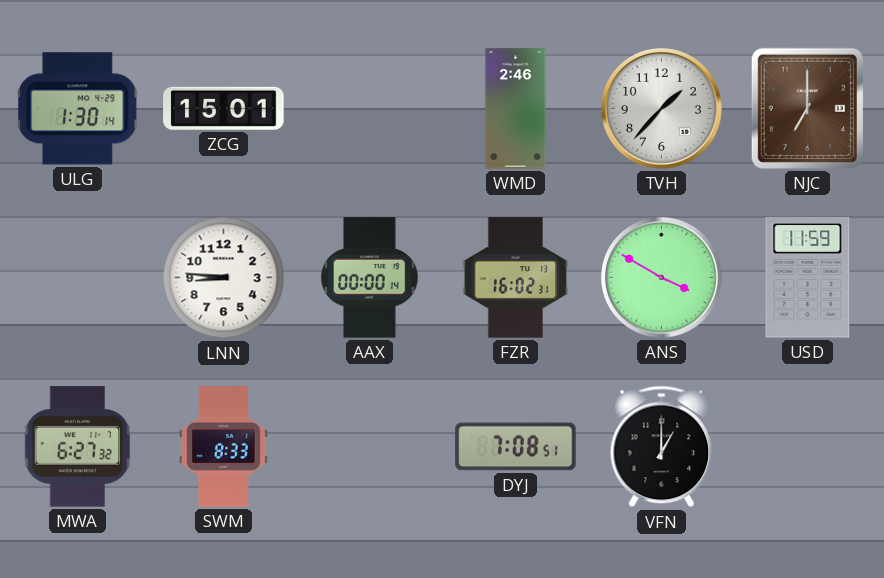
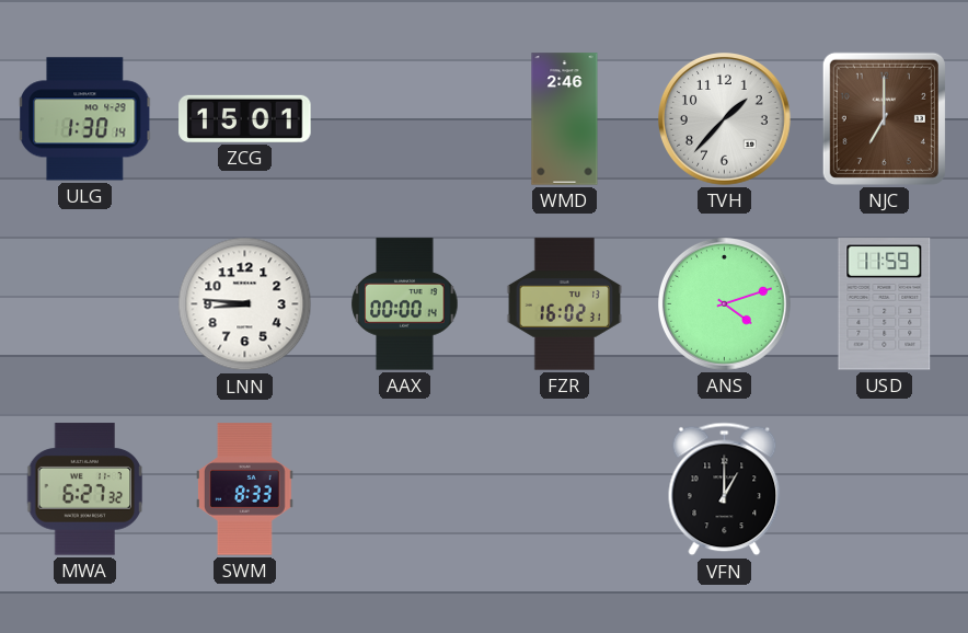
ANS: 3:50 -> 4:12
DYJ: 7:08 -> none
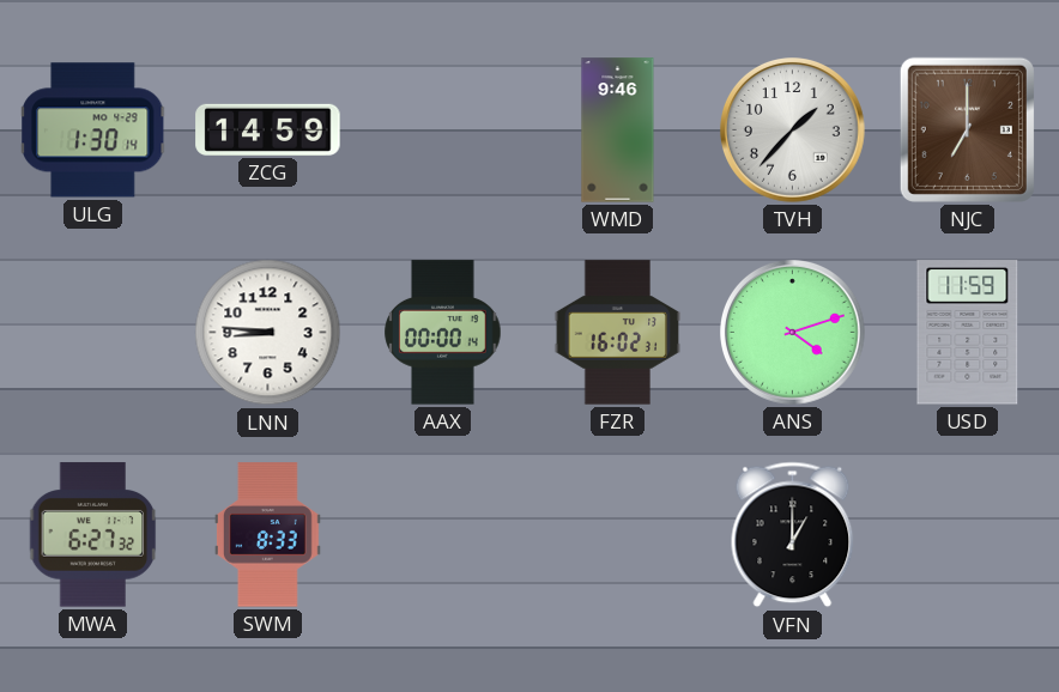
ZCG: 15:01 -> 14:59
WMD: 2:46 -> 9:46
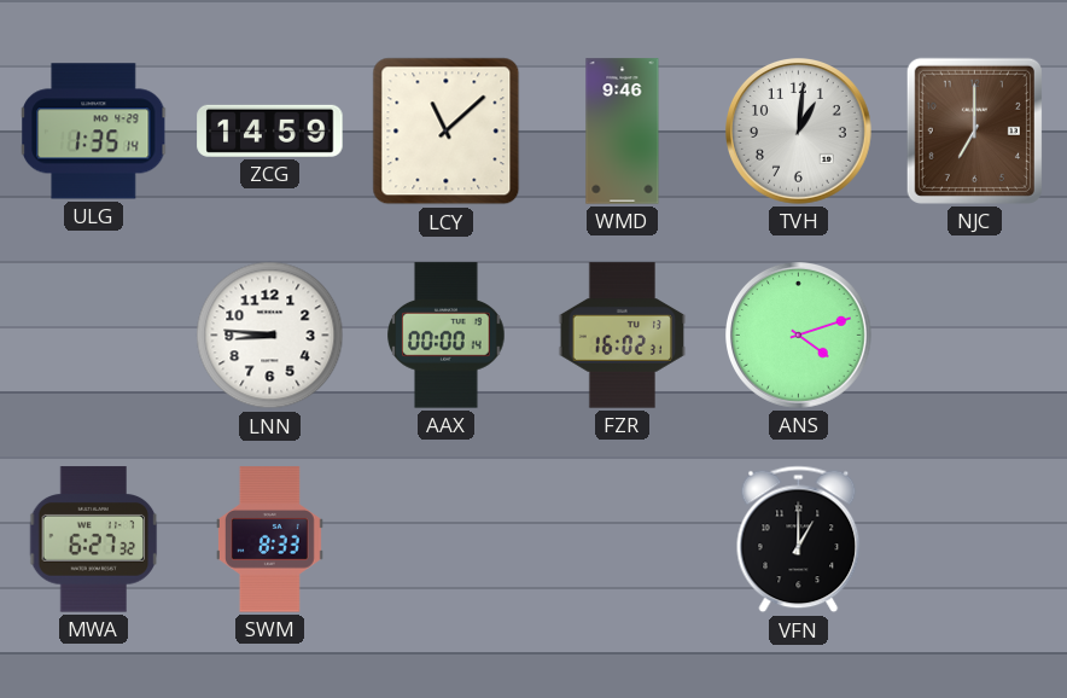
ULG: 1:30 -> 1:35
LCY: none -> 11:08
TVH: 1:37 -> 1:01
USD: 11:59 -> none
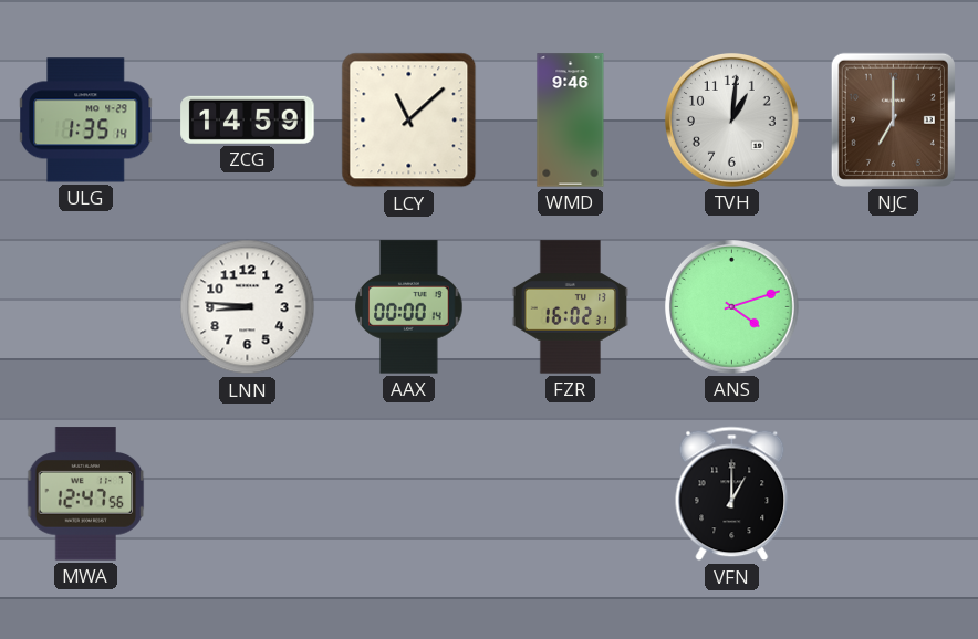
MWA: 6:27 -> 12:47
SWM: 8:33 -> none
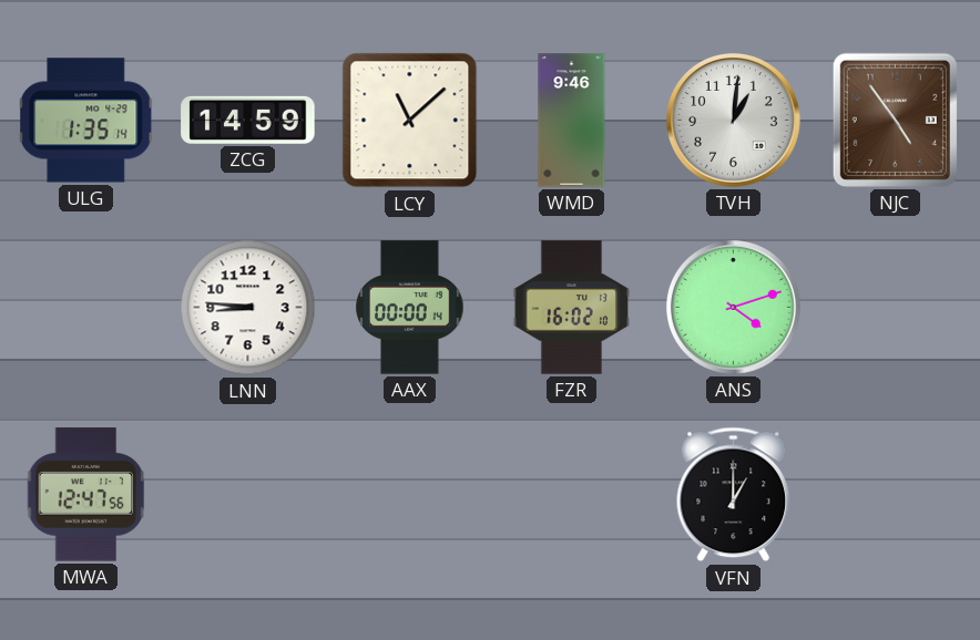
NJC: 7:00 -> 4:54
FZR: 16:02:31 -> 16:02:10
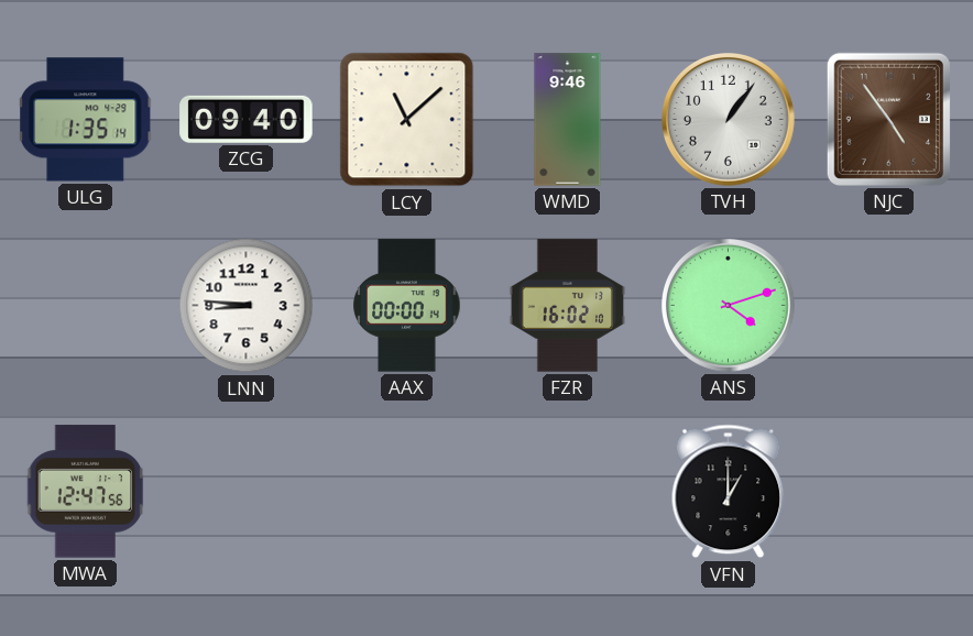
ZCG: 14:59 -> 09:40
TVH: 1:01 -> 1:06
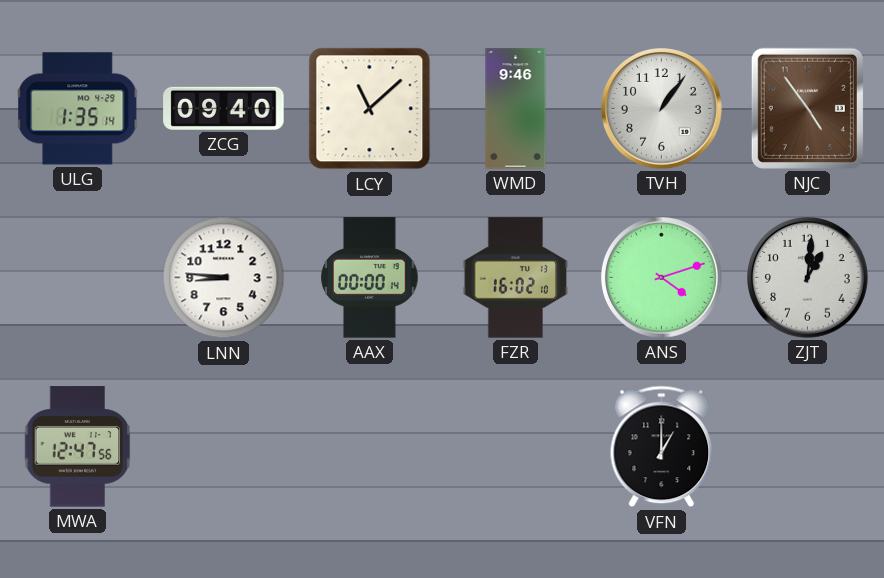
ZJT: none -> 1:01
